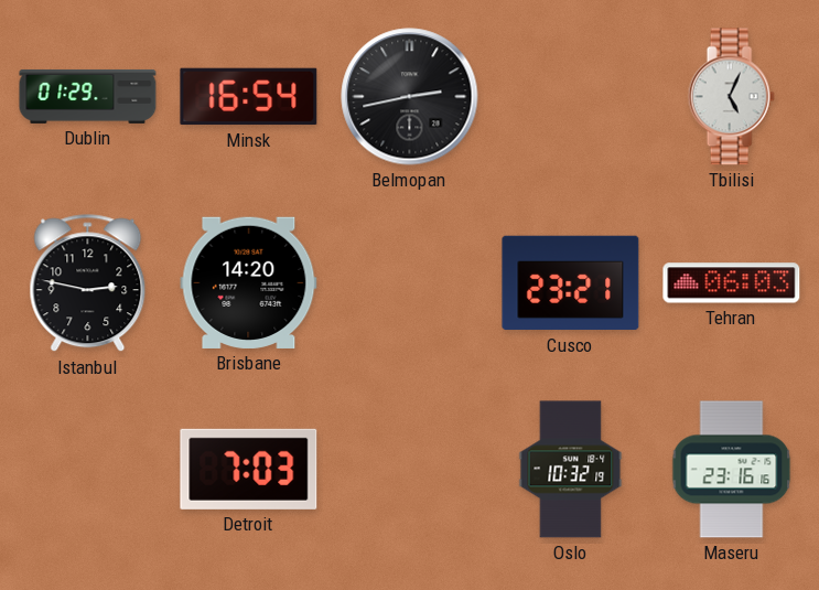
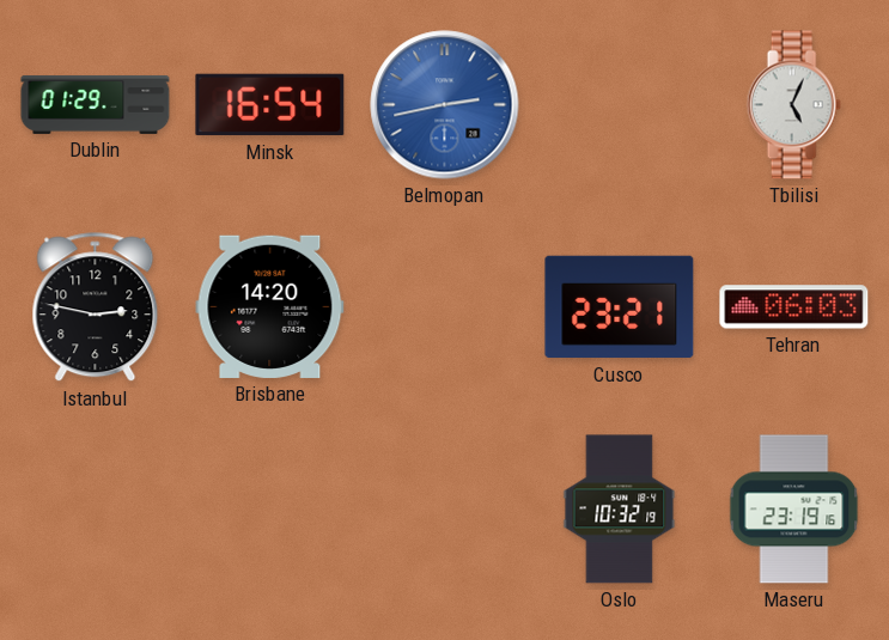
Belmopan dial: black -> blue
Detroit: 7:03 -> none
Maseru: 23:16 -> 23:19
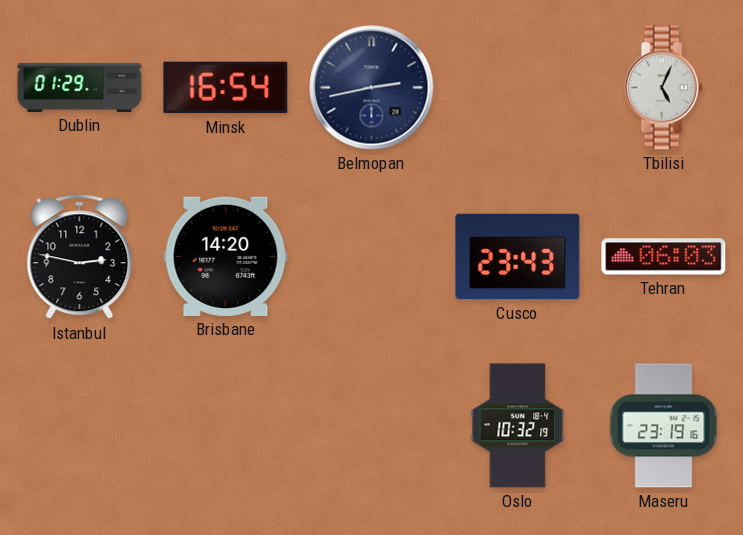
Belmopan dial: blue -> navy
Cusco: 23:21 -> 23:43
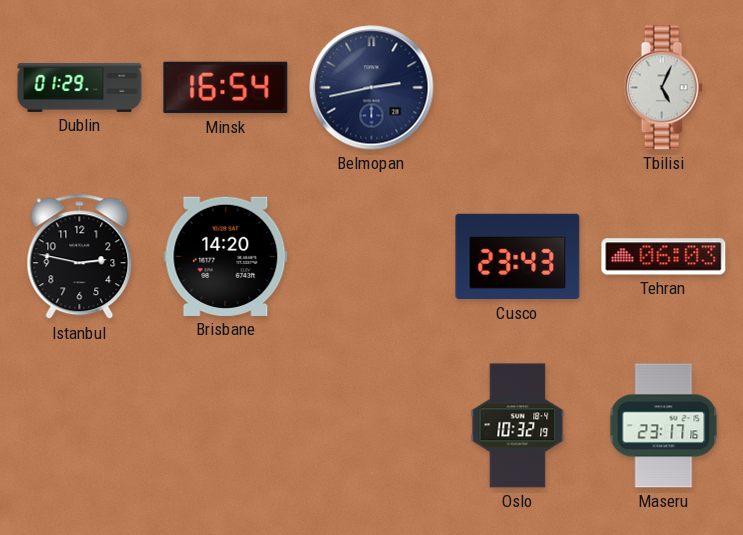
Maseru: 23:19 -> 23:17
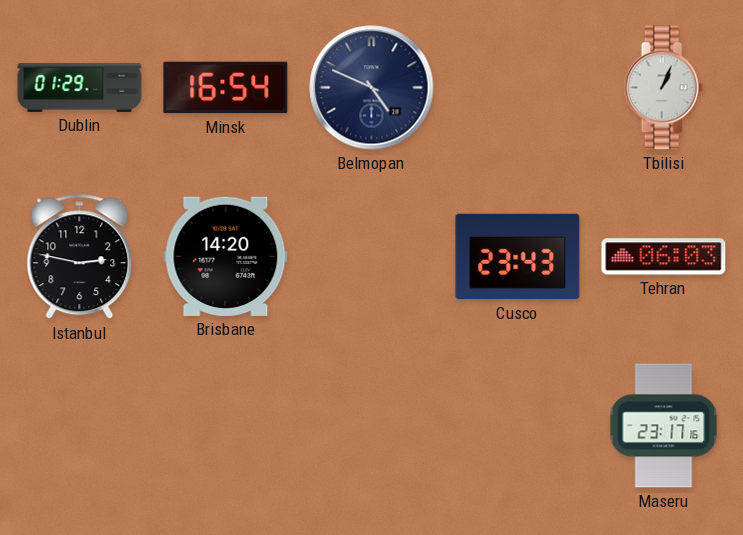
Belmopan: 2:43 -> 4:49
Tbilisi: 5:04 -> 1:04
Oslo: 10:32 -> none
